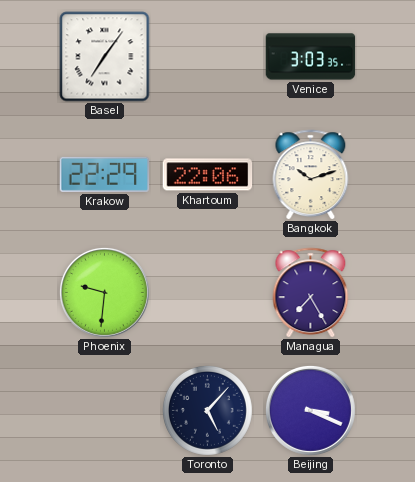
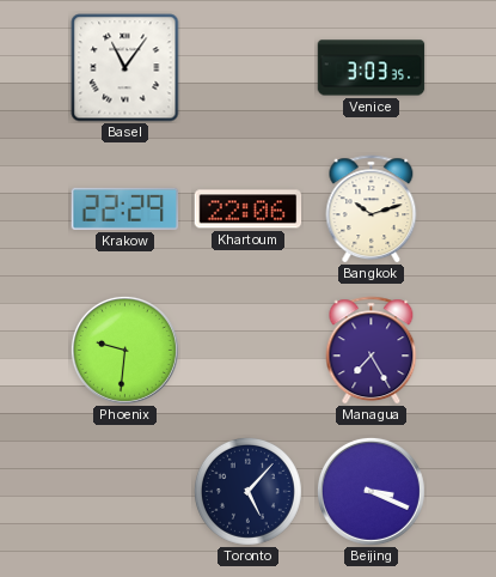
Basel: 7:06 -> 11:06
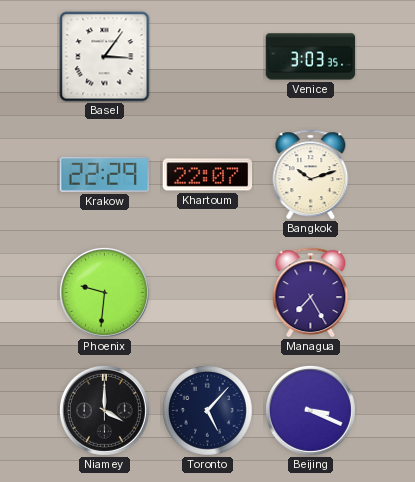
Basel: 11:06 -> 3:06
Khartoum: 22:06 -> 22:07
Niamey: none -> 4:00
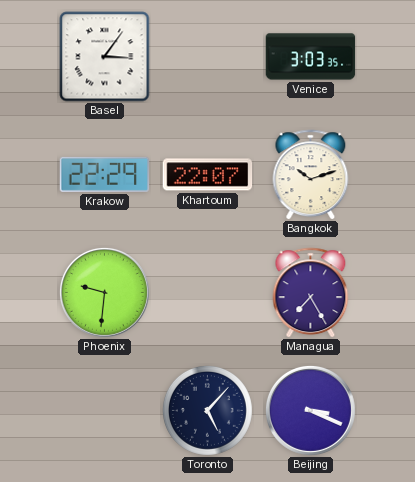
Niamey: 4:00 -> none
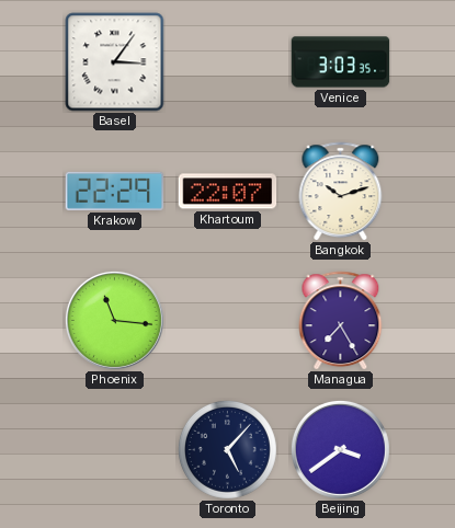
Phoenix: 9:31 -> 11:16
Beijing: 3:19 -> 3:39
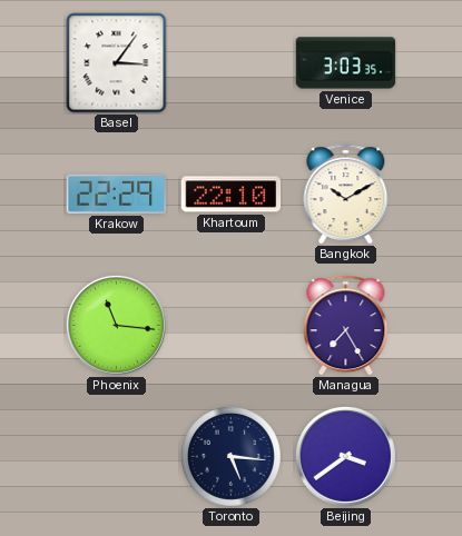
Khartoum: 22:07 -> 22:10
Bangkok: 10:12 -> 10:10
Toronto: 5:07 -> 5:16
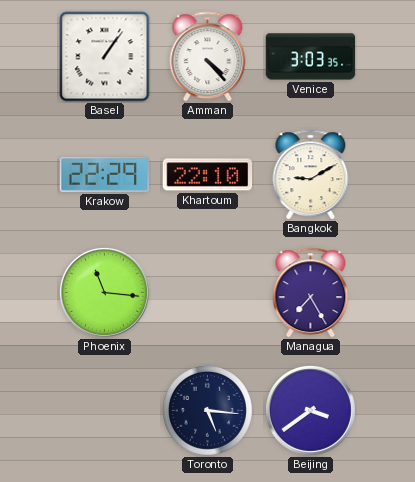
Basel: 3:06 -> 1:06
Amman: none -> 4:23
Bangkok: 10:10 -> 9:10
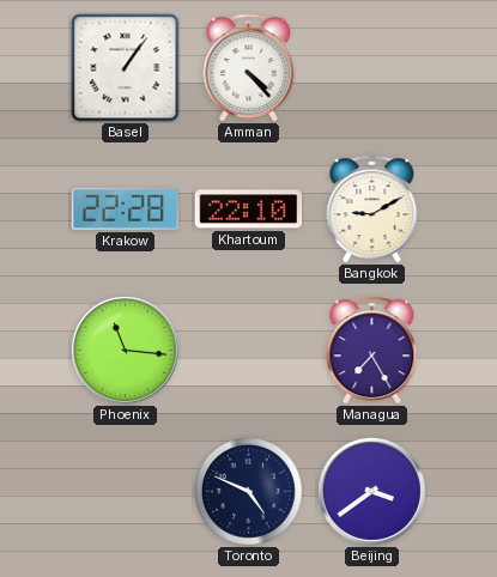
Venice: 3:03 -> none
Krakow: 22:29 -> 22:28
Toronto: 5:16 -> 4:49
